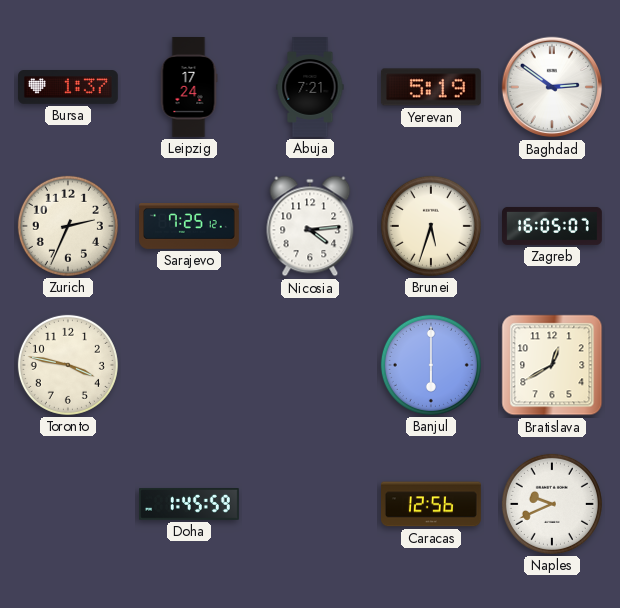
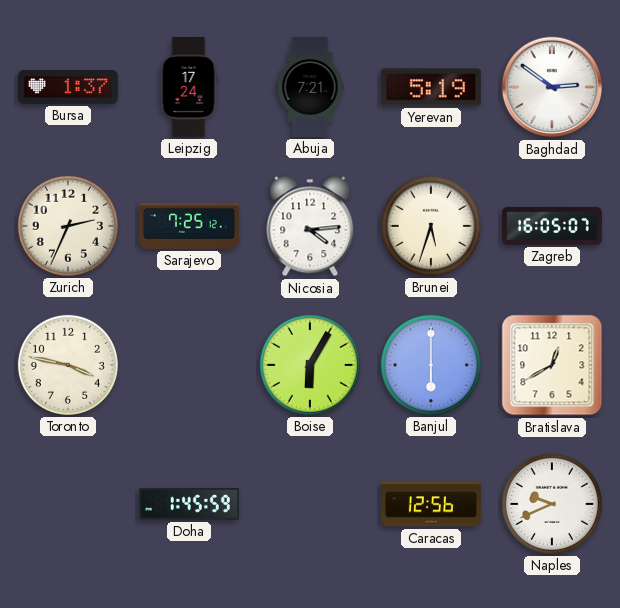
Boise: none -> 6:05
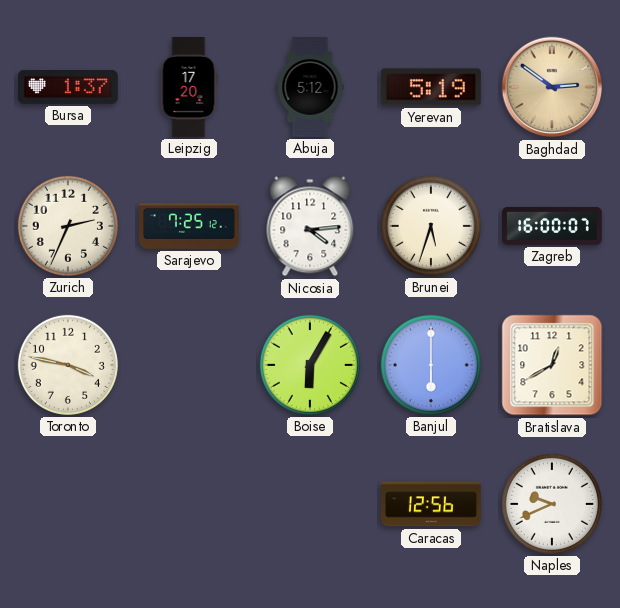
Leipzig: 17:24 -> 17:20
Abuja: 7:21 -> 5:12
Baghdad dial: white -> champagne
Zagreb: 16:05 -> 16:00
Doha: 1:45 -> none
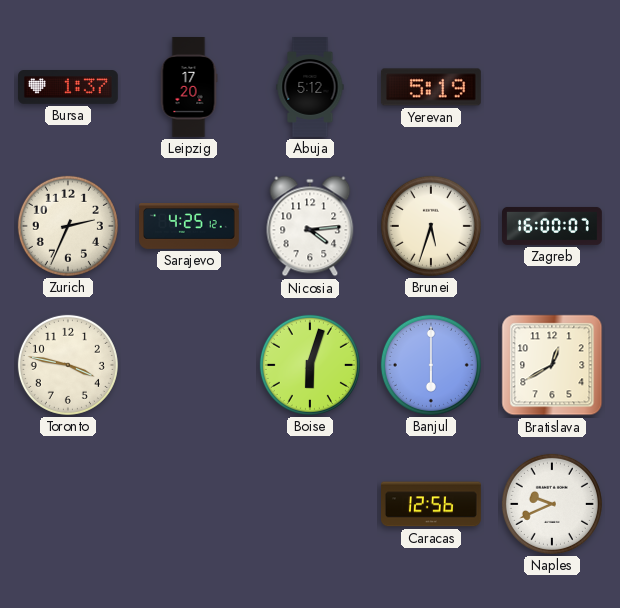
Baghdad: 2:51 -> none
Sarajevo: 7:25 -> 4:25
Boise: 6:05 -> 6:03
